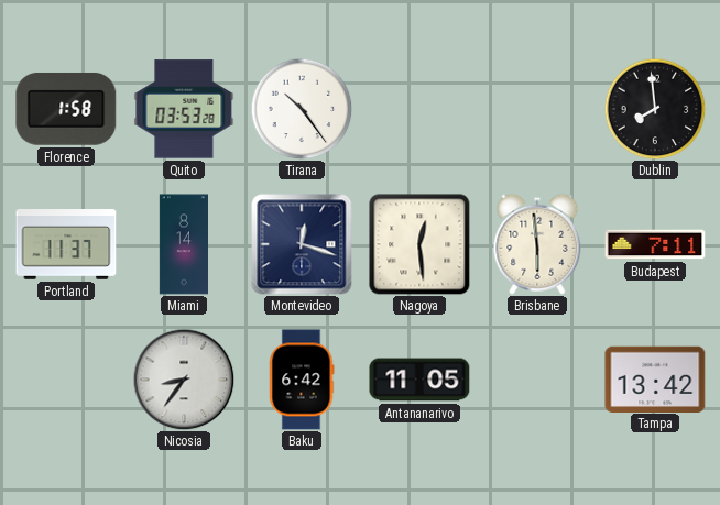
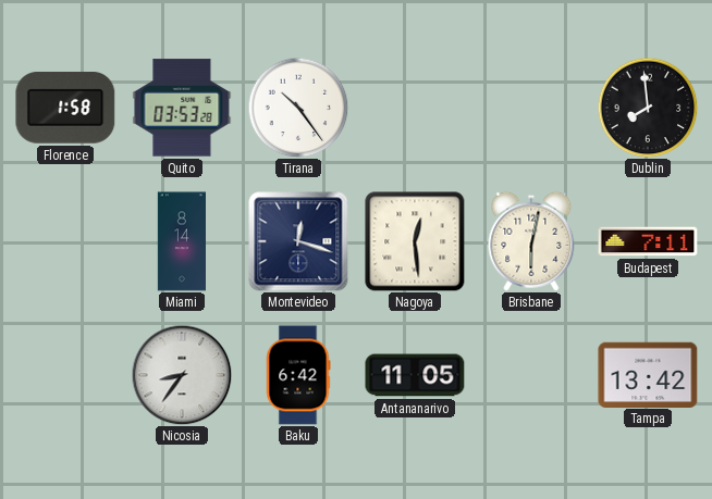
Portland: 11:37 -> none
Brisbane: 5:59 -> 6:02
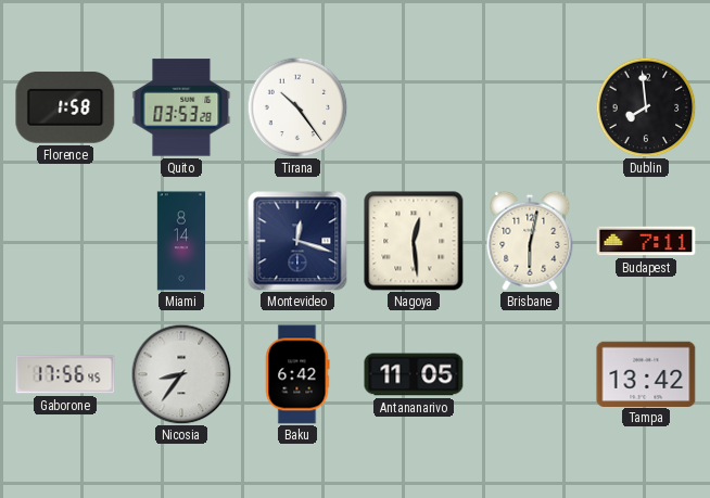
Gaborone: none -> 17:56
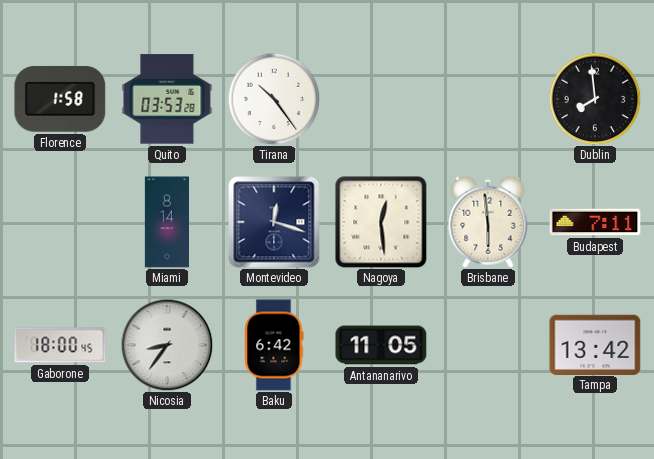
Brisbane: 6:02 -> 5:59
Gaborone: 17:56 -> 18:00
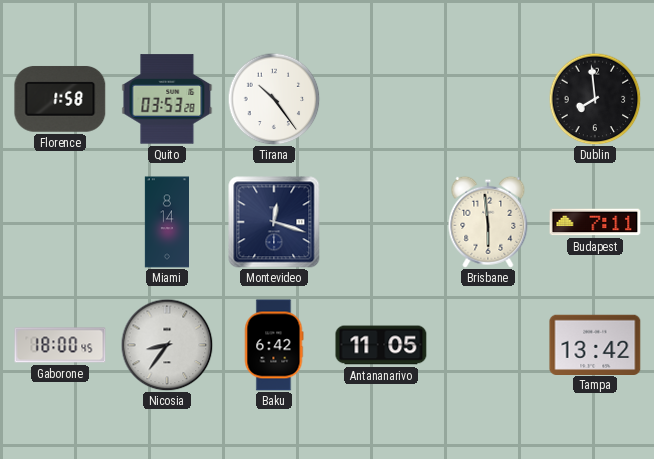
Nagoya: 12:29 -> none
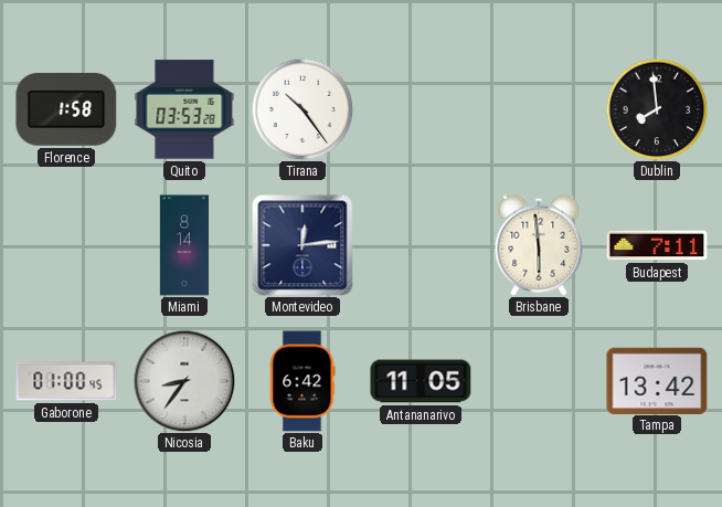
Montevideo: 12:18 -> 12:14
Gaborone: 18:00 -> 01:00
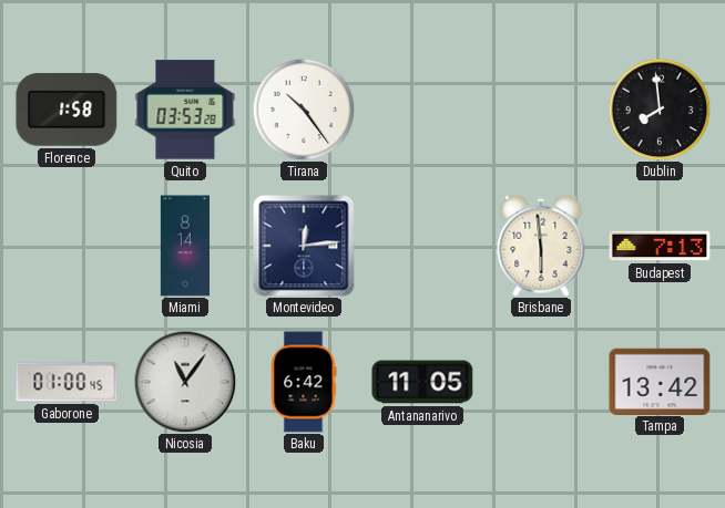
Budapest: 7:11 -> 7:13
Nicosia: 8:36 -> 11:06
